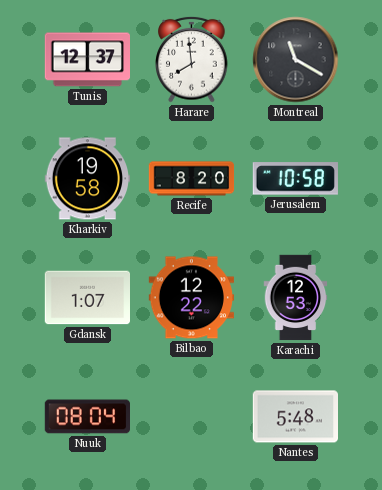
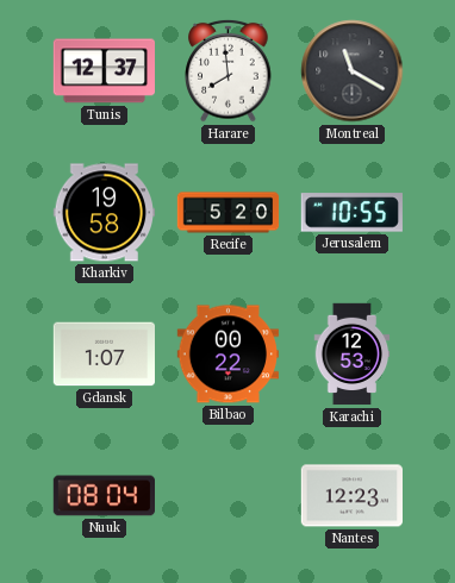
Recife: 8:20 -> 5:20
Jerusalem: 10:58 -> 10:55
Bilbao: 12:22 -> 00:22
Nantes: 5:48 -> 12:23
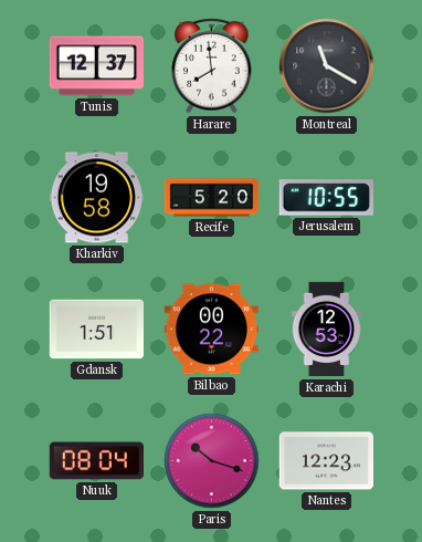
Gdansk: 1:07 -> 1:51
Paris: none -> 10:18
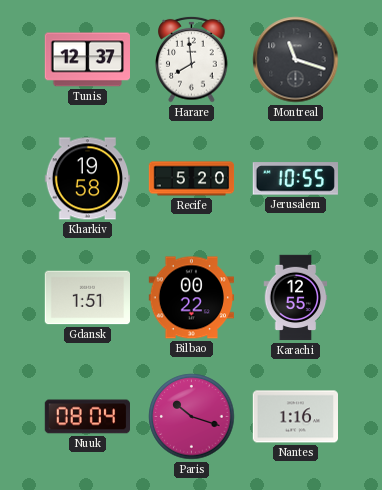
Montreal: 11:20 -> 11:18
Karachi: 12:53 -> 12:55
Nantes: 12:23 -> 1:16
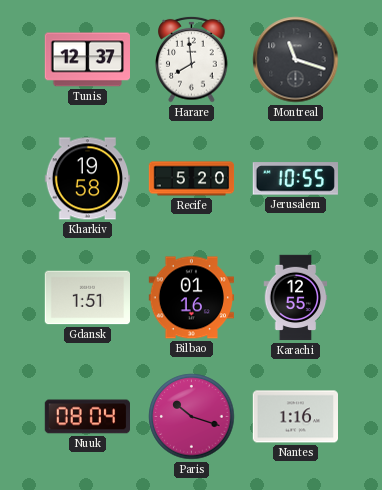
Bilbao: 00:22 -> 01:16
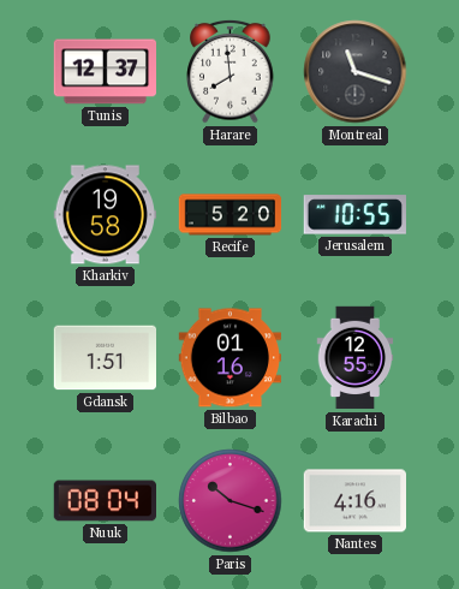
Nantes: 1:16 -> 4:16
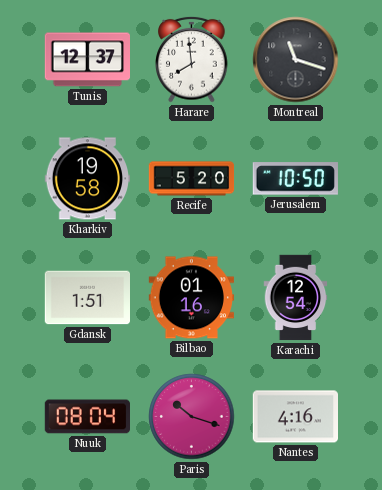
Jerusalem: 10:55 -> 10:50
Karachi: 12:55 -> 12:54
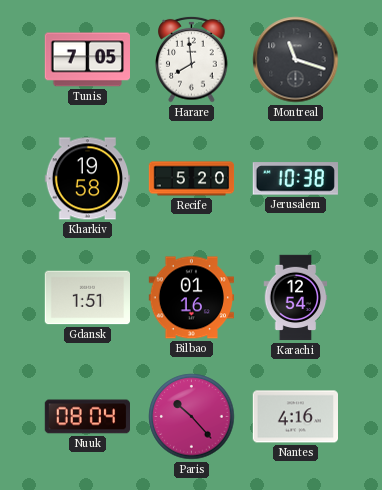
Tunis: 12:37 -> 7:05
Jerusalem: 10:50 -> 10:38
Paris: 10:18 -> 10:23
